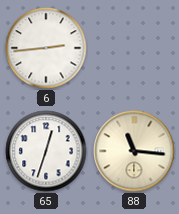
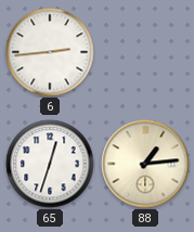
88: 11:16 -> 1:14
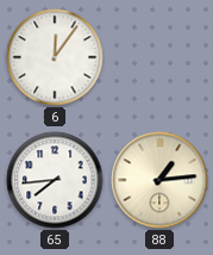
6: 2:44 -> 12:06
65: 12:33 -> 7:44
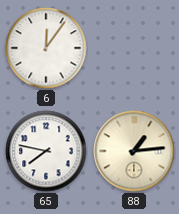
65: 7:44 -> 7:47
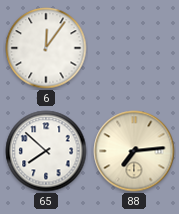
65: 7:47 -> 7:52
88: 1:14 -> 7:14
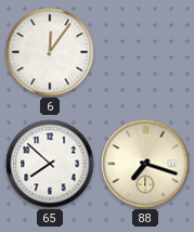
88: 7:14 -> 7:18
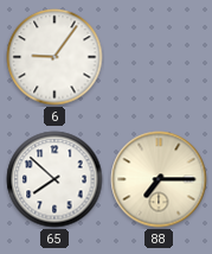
6: 12:06 -> 9:06
88: 7:18 -> 7:15
